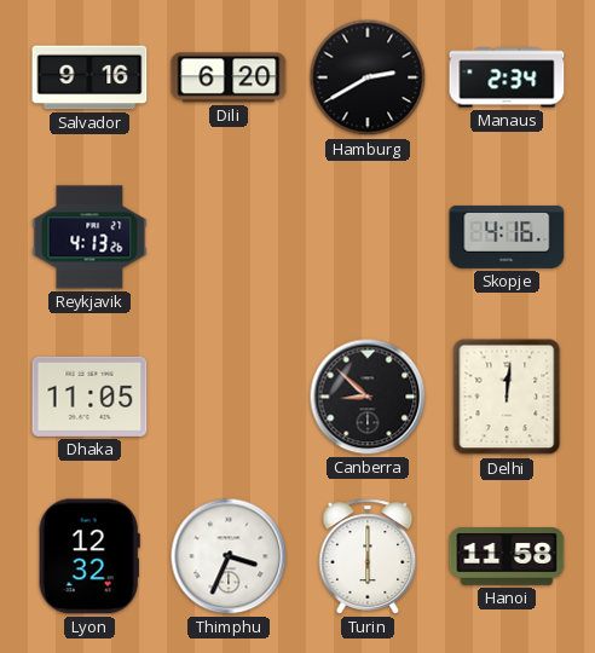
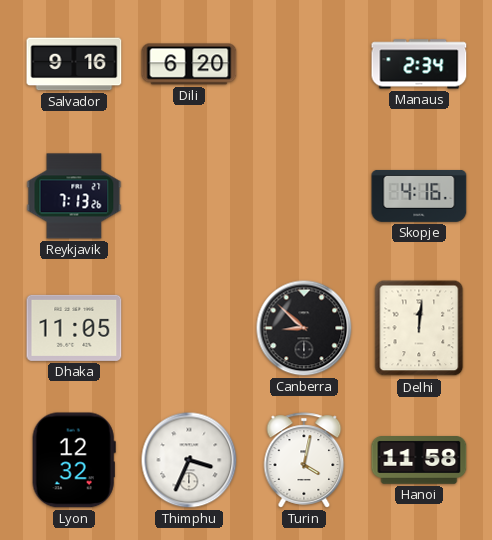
Hamburg: 2:40 -> none
Reykjavik: 4:13 -> 7:13
Turin: 6:00 -> 4:02
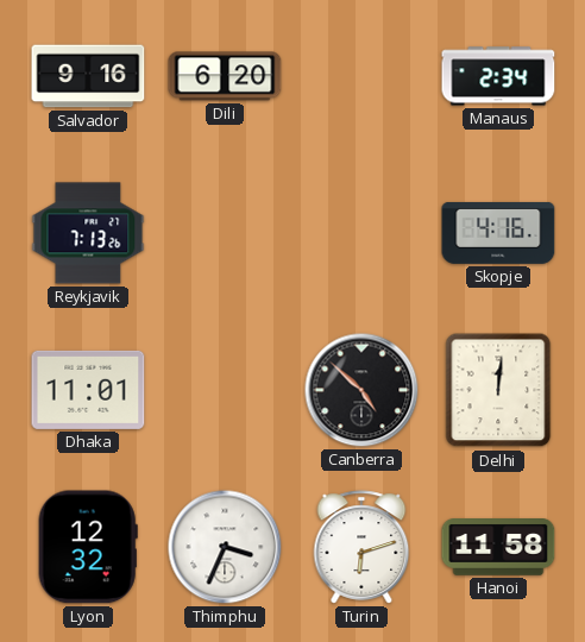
Dhaka: 11:05 -> 11:01
Canberra: 8:52 -> 4:52
Turin: 4:02 -> 6:12
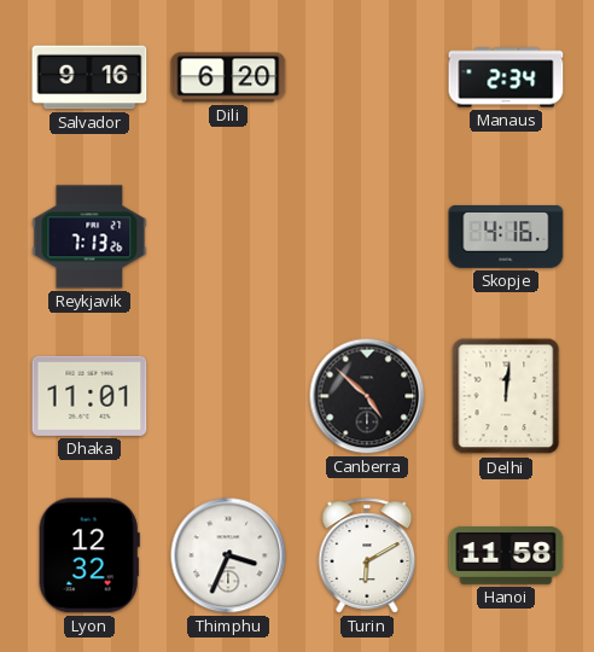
Turin: 6:12 -> 6:10
